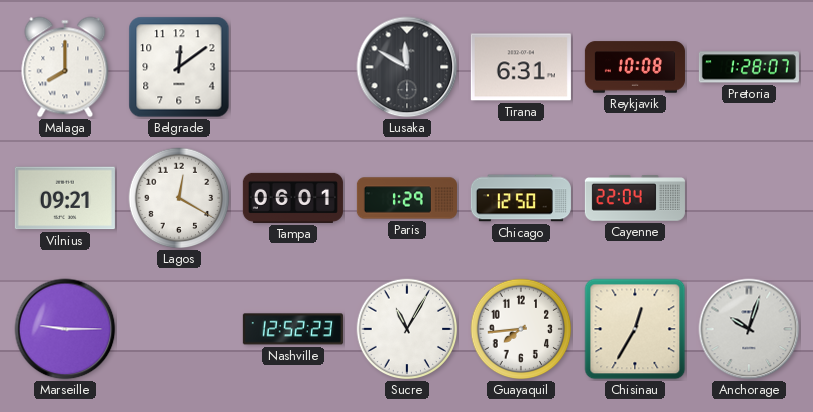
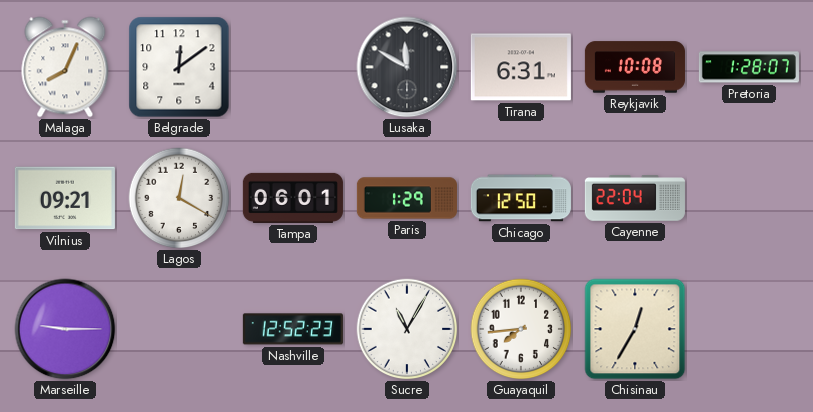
Malaga: 8:00 -> 8:04
Anchorage: 10:03 -> none
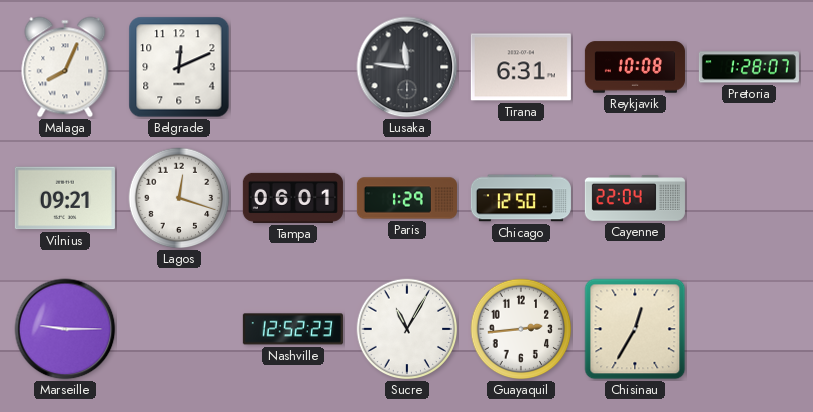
Belgrade: 12:09 -> 12:11
Lusaka: 11:50 -> 11:46
Lagos: 12:20 -> 12:18
Guayaquil: 7:44 -> 2:44
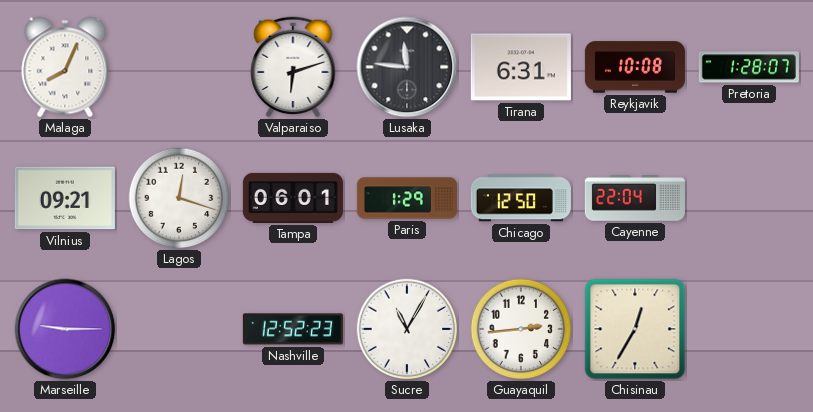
Belgrade: 12:11 -> none
Valparaiso: none -> 6:12
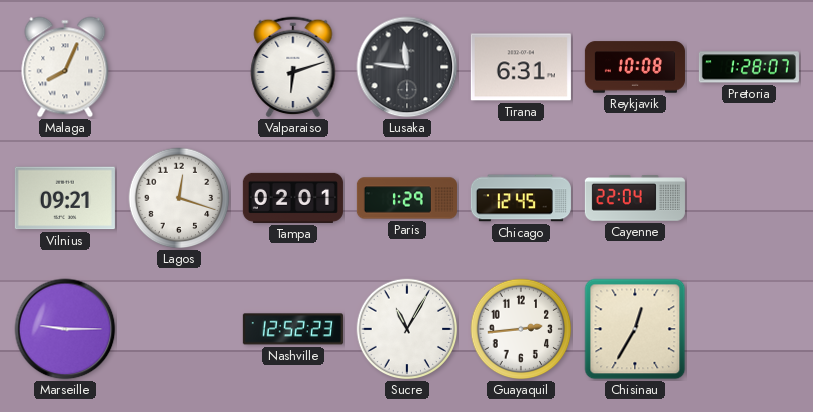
Tampa: 06:01 -> 02:01
Chicago: 12:50 -> 12:45
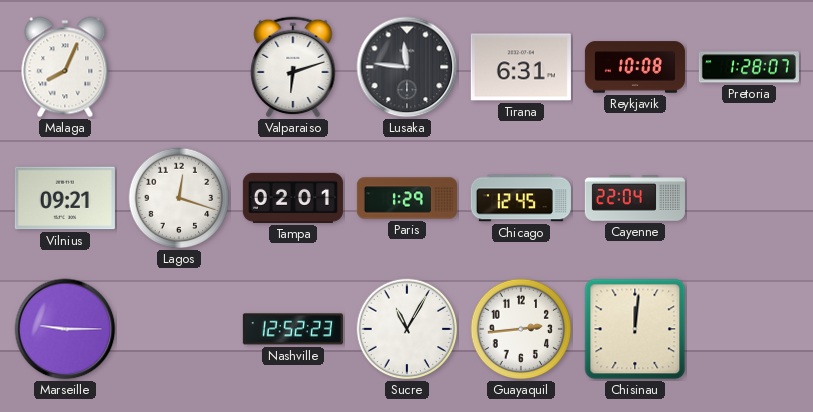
Chisinau: 12:35 -> 12:01
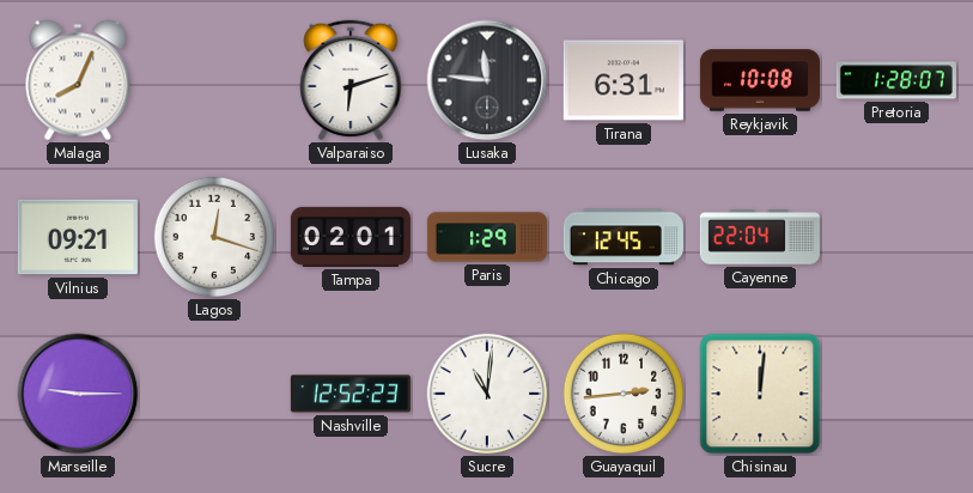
Sucre: 11:05 -> 11:01
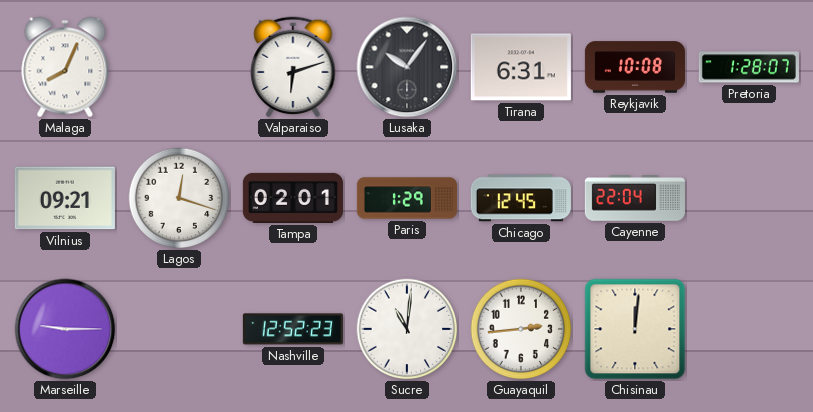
Lusaka: 11:46 -> 10:06
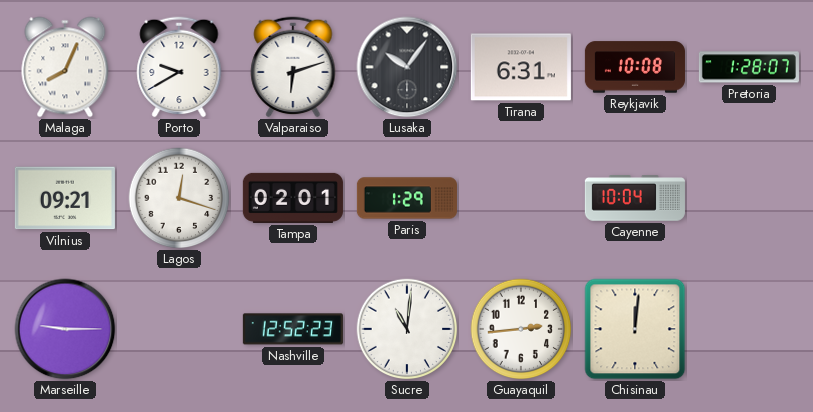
Porto: none -> 9:40
Chicago: 12:45 -> none
Cayenne: 22:04 -> 10:04
